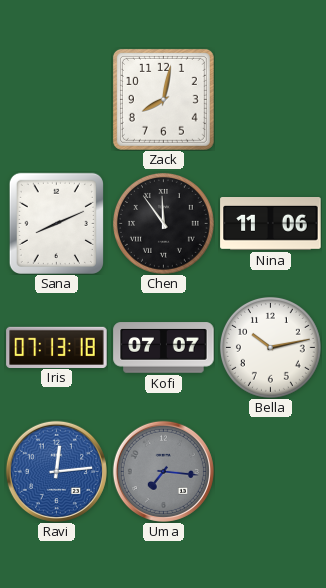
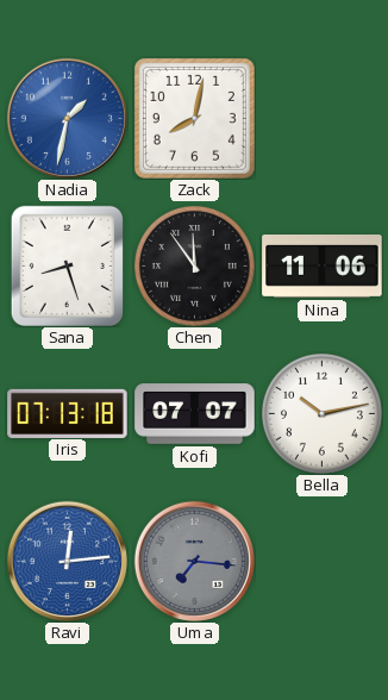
Nadia: none -> 1:32
Sana: 8:11 -> 8:27
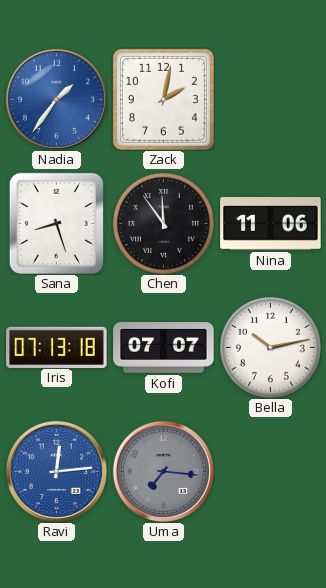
Nadia: 1:32 -> 1:36
Zack: 8:02 -> 2:02
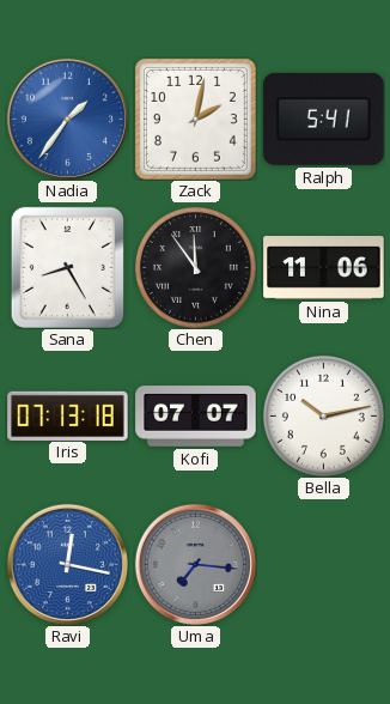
Ralph: none -> 5:41
Sana: 8:27 -> 8:25
Ravi: 12:14 -> 12:17
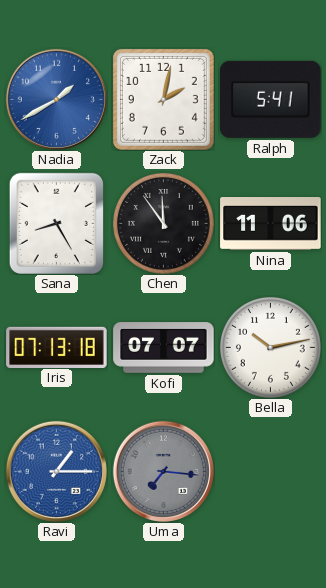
Nadia: 1:36 -> 1:40
Ravi: 12:17 -> 1:15
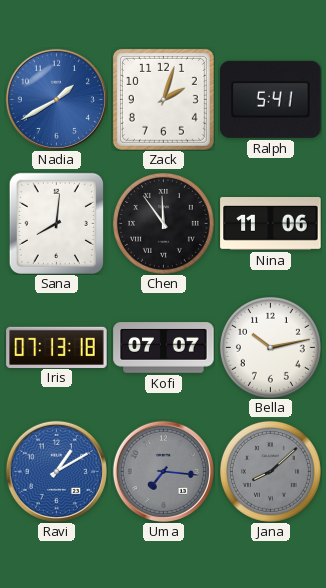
Zack: 2:02 -> 2:03
Sana: 8:25 -> 8:01
Ravi: 1:15 -> 1:10
Jana: none -> 8:08
